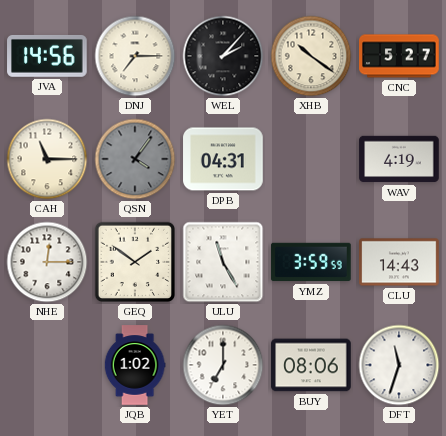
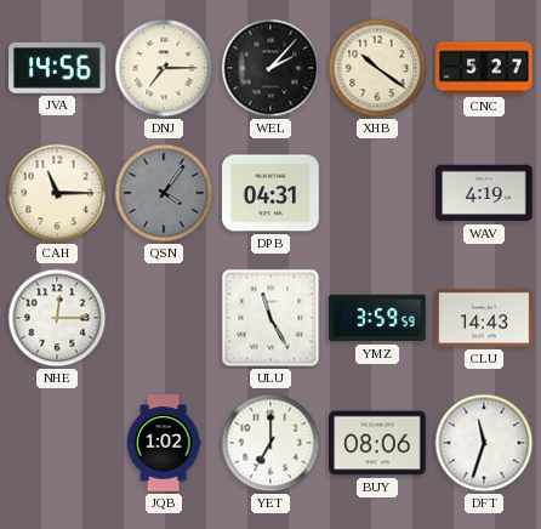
GEQ: 1:51 -> none
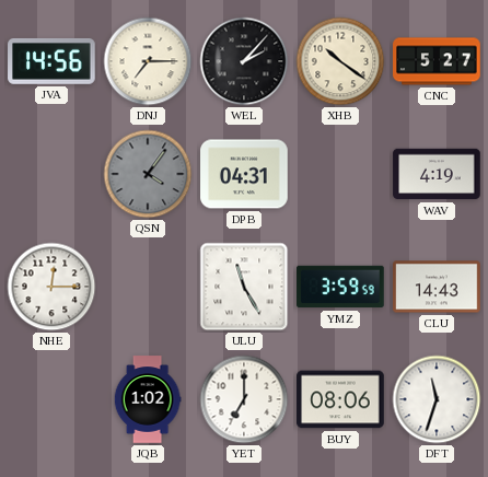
CAH: 11:15 -> none
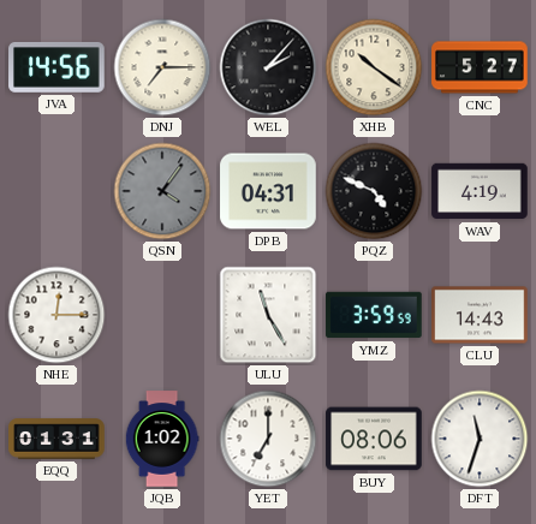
PQZ: none -> 4:49
EQQ: none -> 01:31
